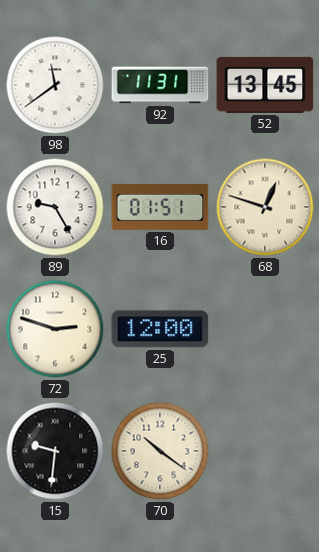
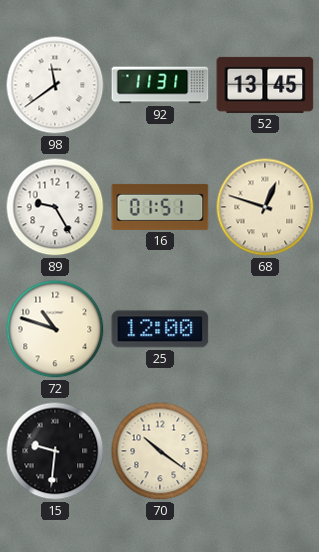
72: 2:48 -> 10:48
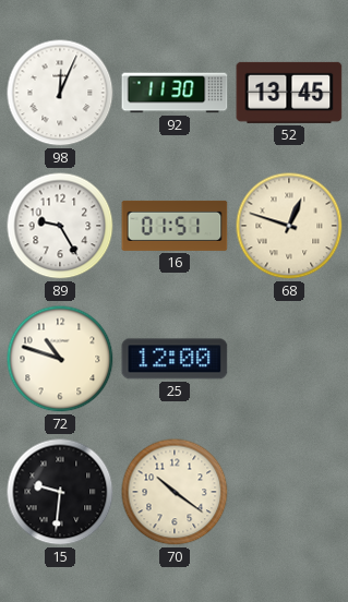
98: 11:39 -> 12:04
92: 11:31 -> 11:30
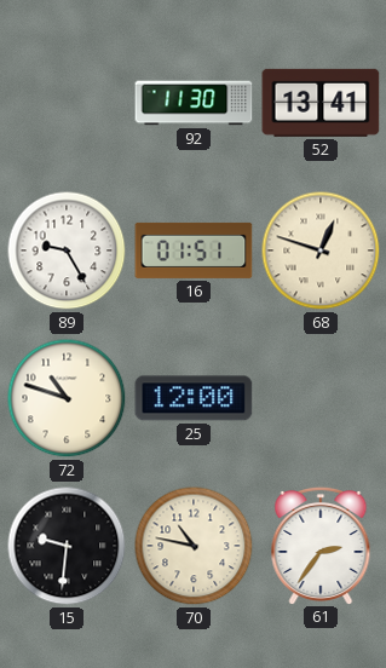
98: 12:04 -> none
52: 13:45 -> 13:41
70: 10:21 -> 10:47
61: none -> 2:36
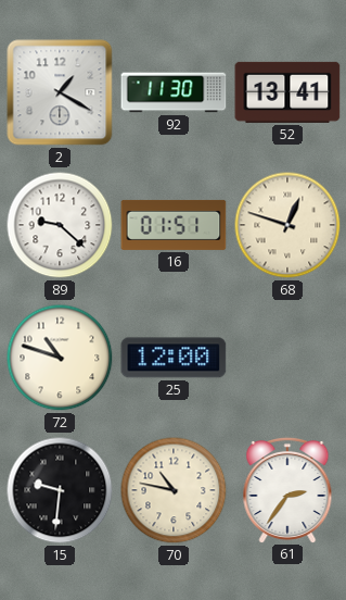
2: none -> 1:20
89: 9:25 -> 9:22
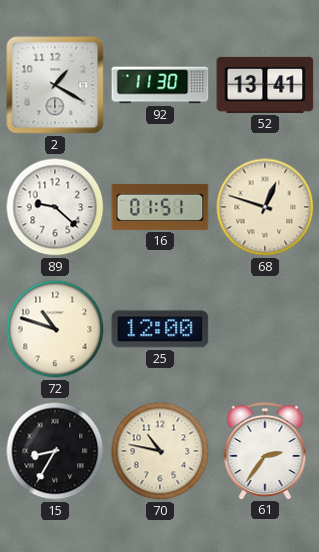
15: 9:31 -> 8:35
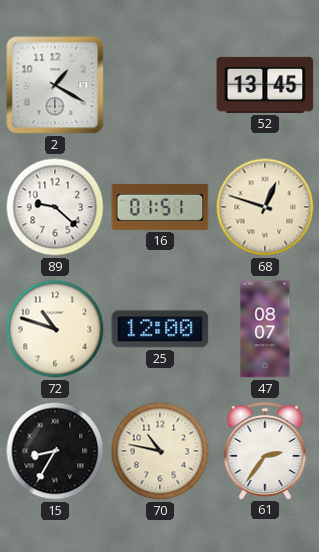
92: 11:30 -> none
52: 13:41 -> 13:45
47: none -> 08:07
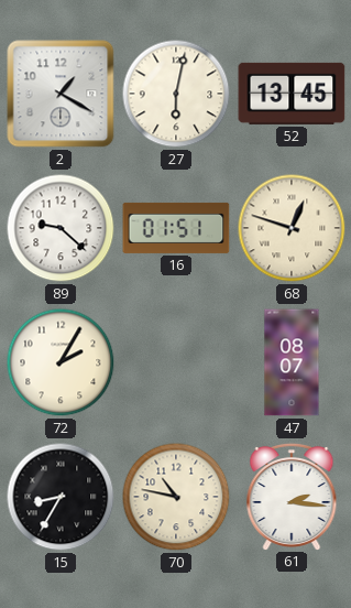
27: none -> 6:02
72: 10:48 -> 2:05
25: 12:00 -> none
61: 2:36 -> 2:16
